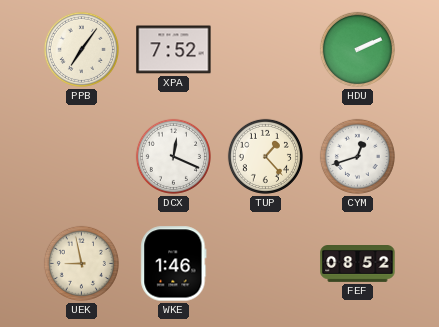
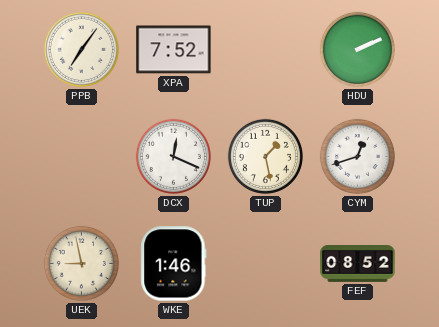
TUP: 1:23 -> 1:28
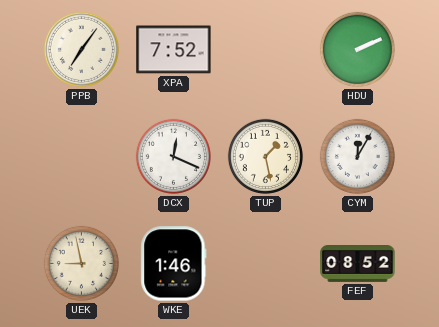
CYM: 12:42 -> 12:05
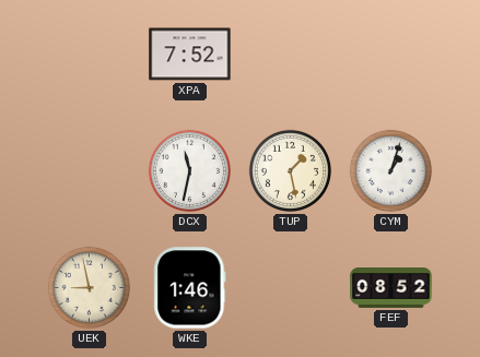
PPB: 7:06 -> none
HDU: 2:11 -> none
DCX: 12:19 -> 11:32
CYM: 12:05 -> 1:03
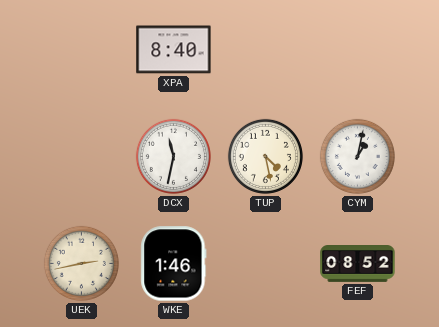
XPA: 7:52 -> 8:40
TUP: 1:28 -> 4:28
CYM: 1:03 -> 1:02
UEK: 8:58 -> 2:43
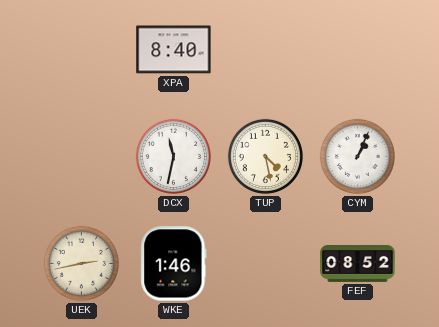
CYM: 1:02 -> 1:04
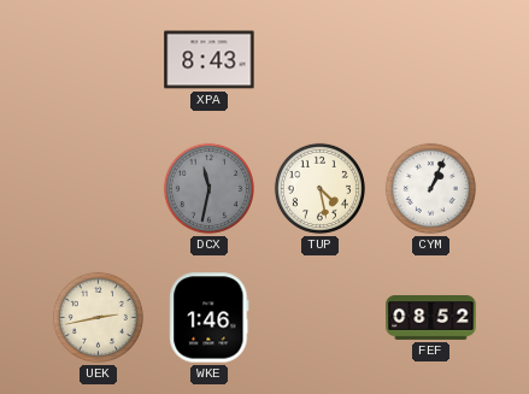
XPA: 8:40 -> 8:43
DCX dial: white -> grey
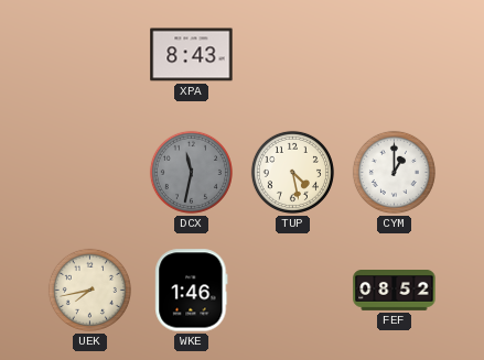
CYM: 1:04 -> 1:00
UEK: 2:43 -> 7:43
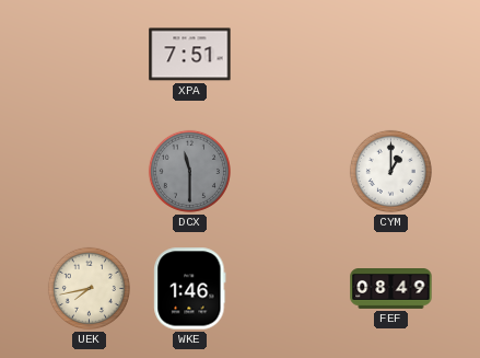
XPA: 8:43 -> 7:51
DCX: 11:32 -> 11:30
TUP: 4:28 -> none
FEF: 08:52 -> 08:49
